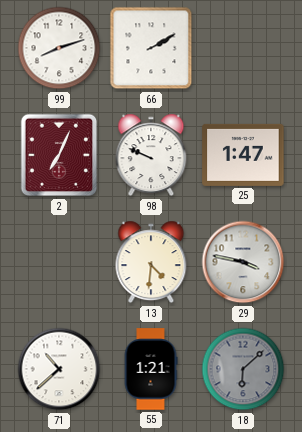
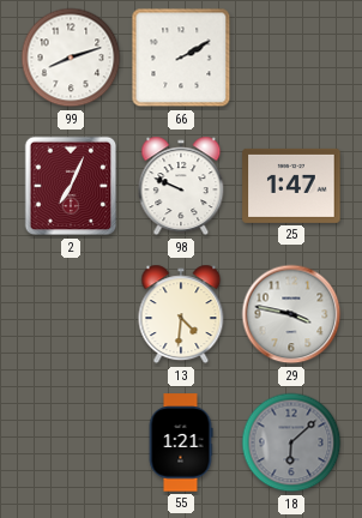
71: 10:38 -> none
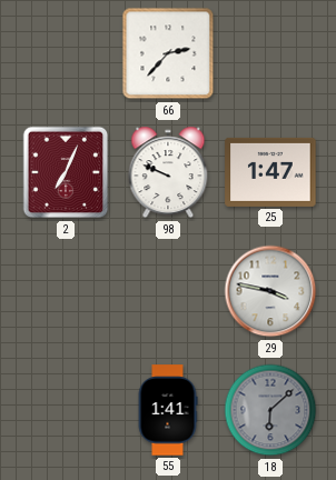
99: 8:12 -> none
66: 2:10 -> 2:37
13: 4:31 -> none
55: 1:21 -> 1:41
